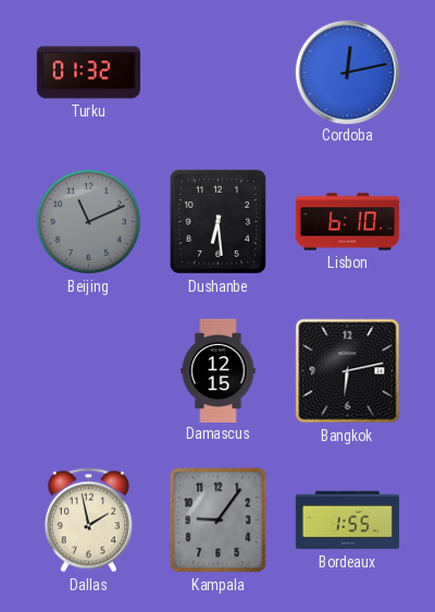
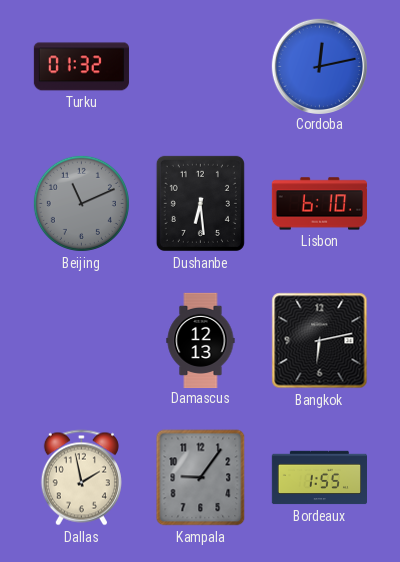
Damascus: 12:15 -> 12:13
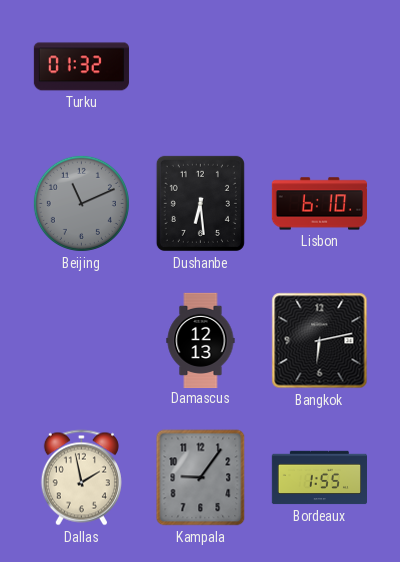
Cordoba: 12:13 -> none
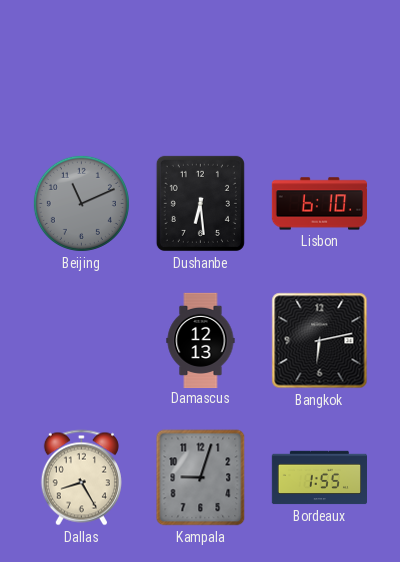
Turku: 01:32 -> none
Dallas: 1:58 -> 8:25
Kampala: 9:06 -> 9:03
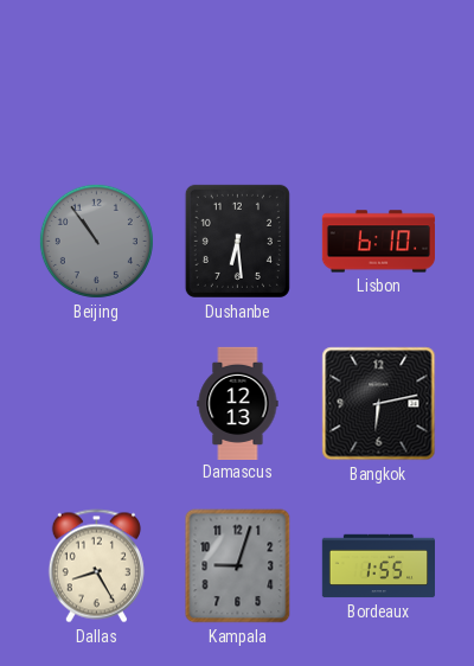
Beijing: 11:11 -> 10:54
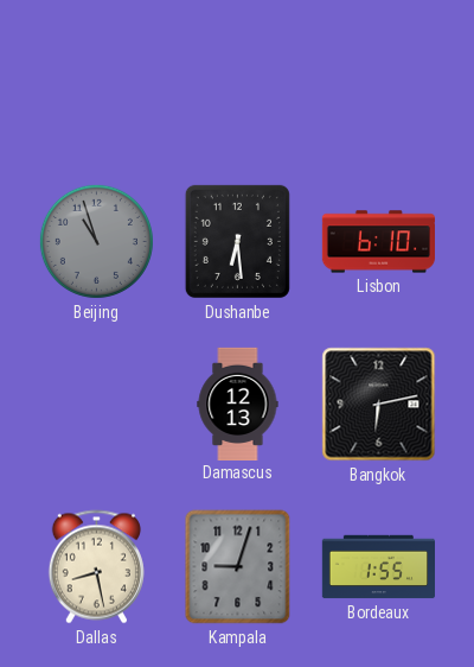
Beijing: 10:54 -> 10:57
Dallas: 8:25 -> 8:28
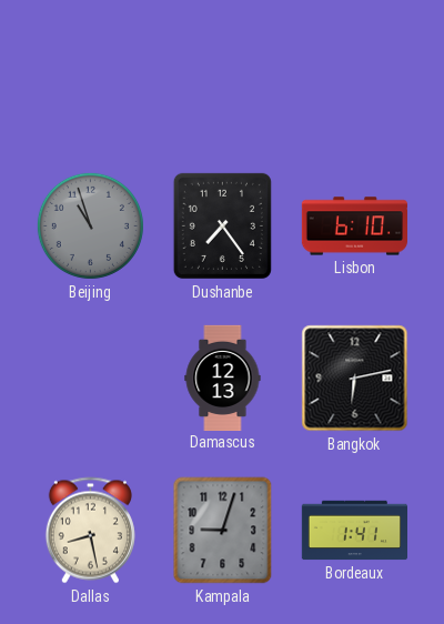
Dushanbe: 6:29 -> 7:24
Bordeaux: 1:55 -> 1:41
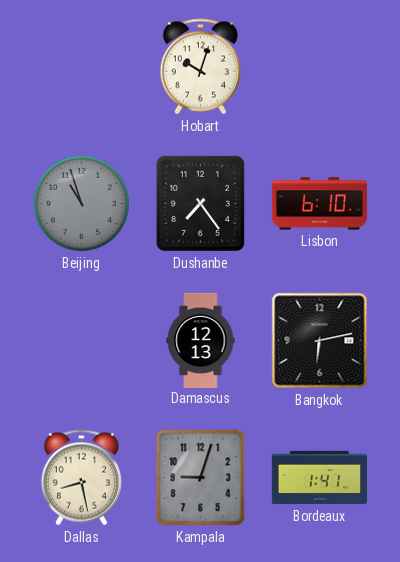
Hobart: none -> 10:03
